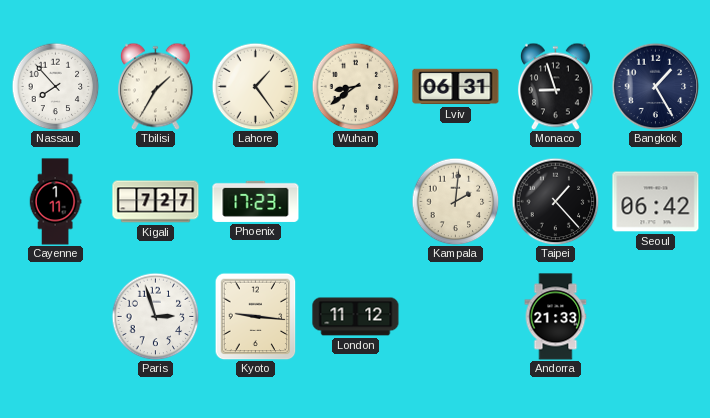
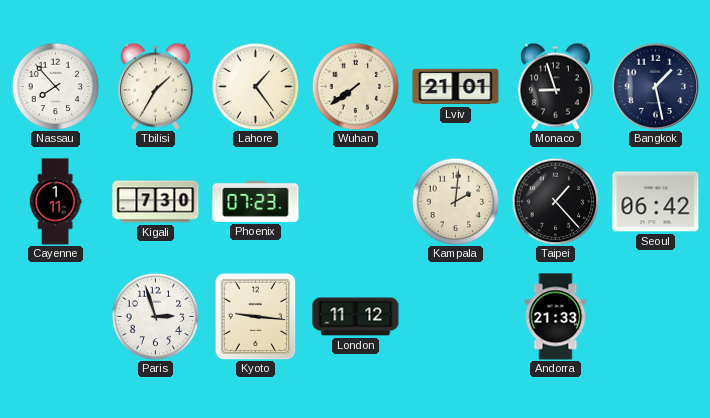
Wuhan: 8:39 -> 7:39
Lviv: 06:31 -> 21:01
Bangkok: 1:25 -> 1:28
Kigali: 7:27 -> 7:30
Phoenix: 17:23 -> 07:23
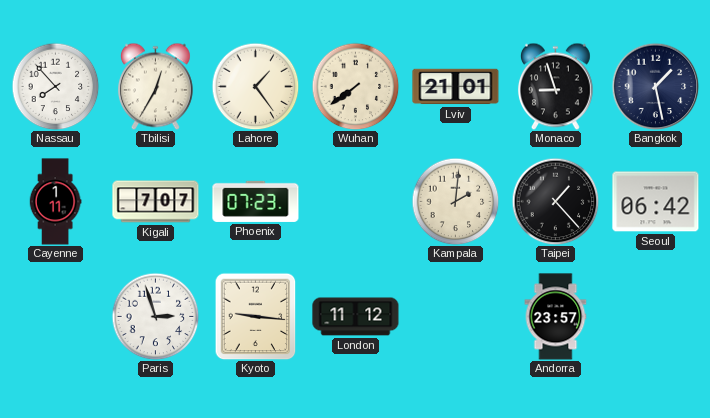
Tbilisi: 1:35 -> 12:35
Kigali: 7:30 -> 7:07
Andorra: 21:33 -> 23:57
